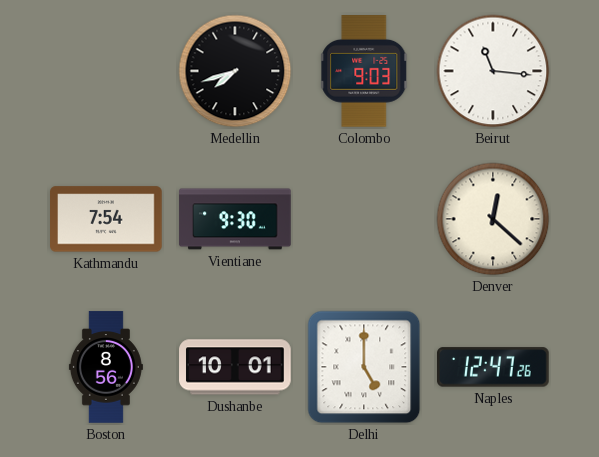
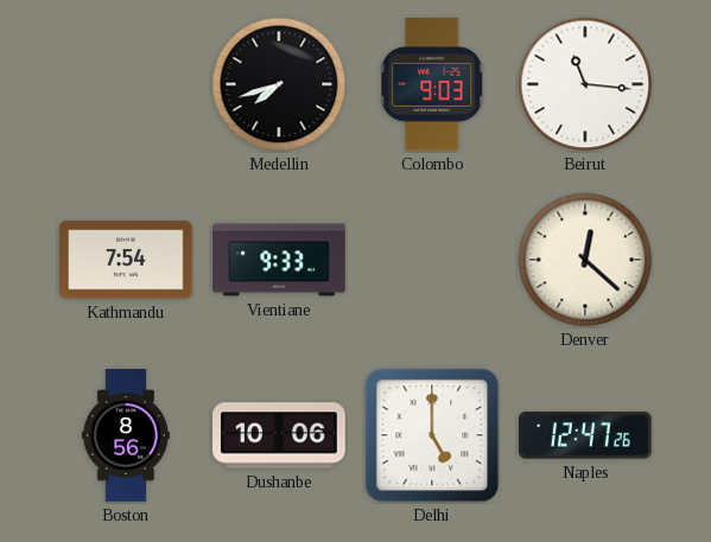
Vientiane: 9:30 -> 9:33
Dushanbe: 10:01 -> 10:06
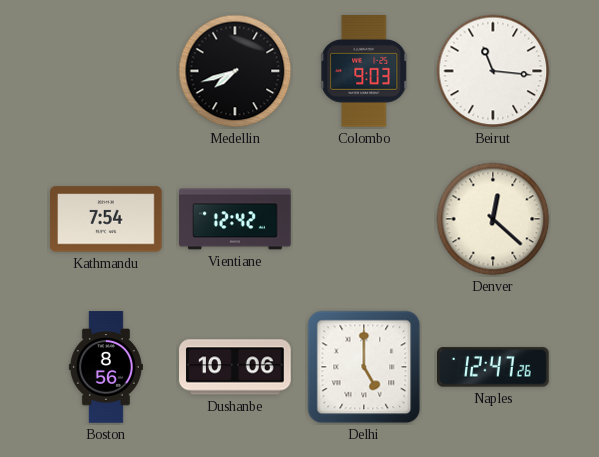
Vientiane: 9:33 -> 12:42
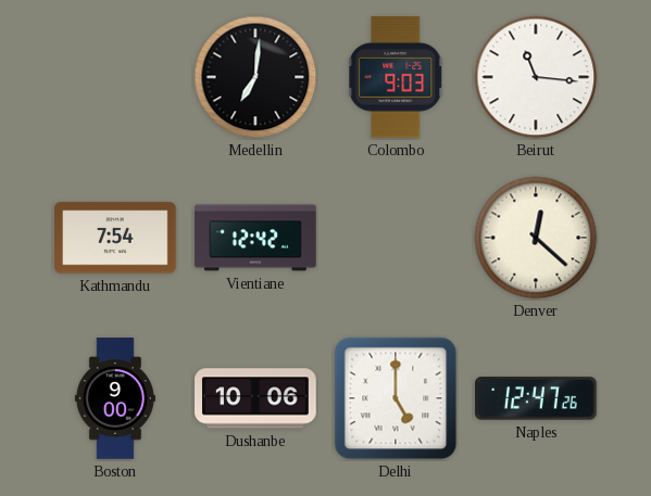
Medellin: 7:42 -> 7:01
Boston: 8:56 -> 9:00
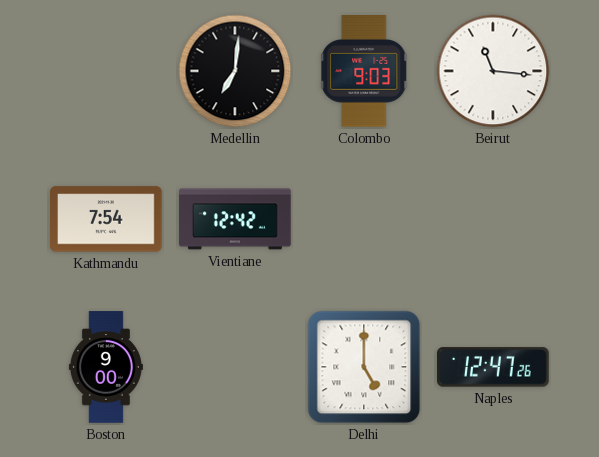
Denver: 12:22 -> none
Dushanbe: 10:06 -> none
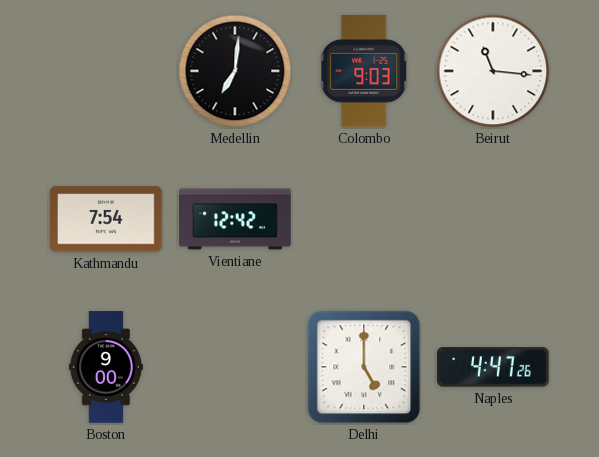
Naples: 12:47 -> 4:47
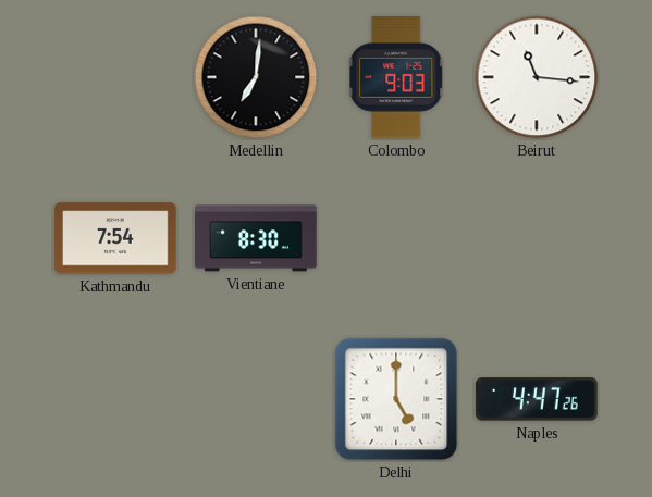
Vientiane: 12:42 -> 8:30
Boston: 9:00 -> none
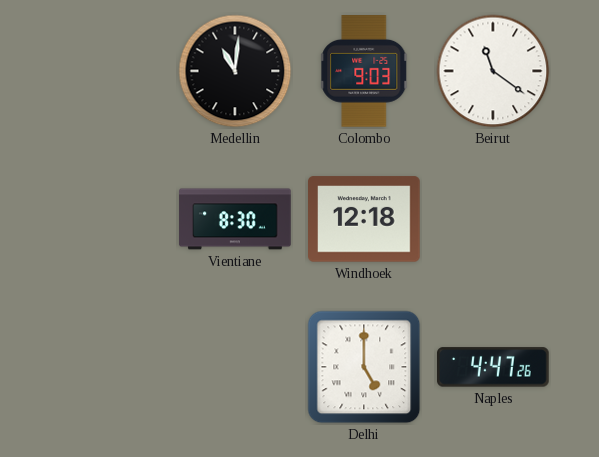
Medellin: 7:01 -> 11:01
Beirut: 11:16 -> 11:21
Kathmandu: 7:54 -> none
Windhoek: none -> 12:18
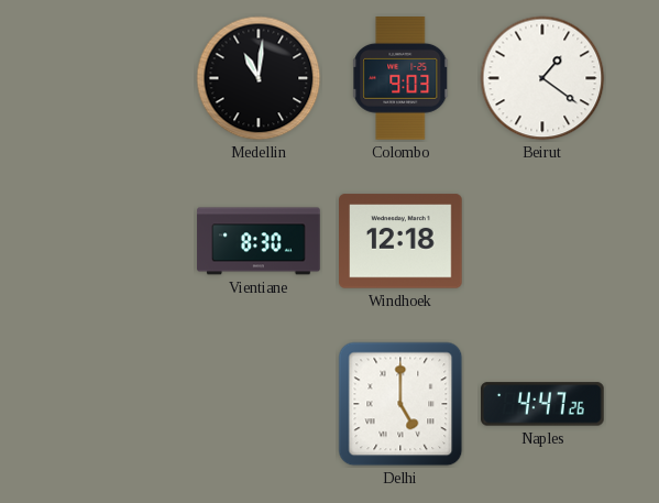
Beirut: 11:21 -> 1:21
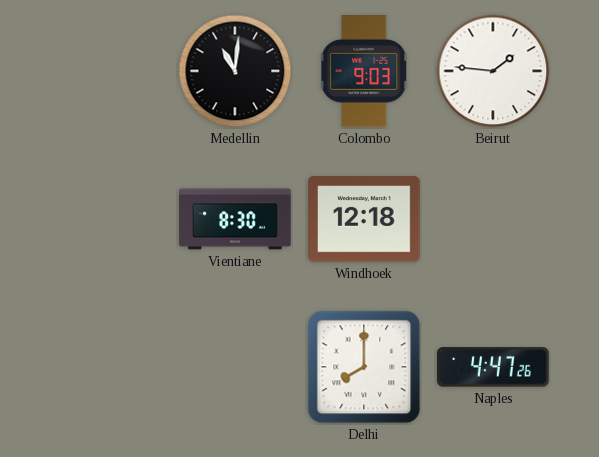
Beirut: 1:21 -> 1:46
Delhi: 5:00 -> 8:00
